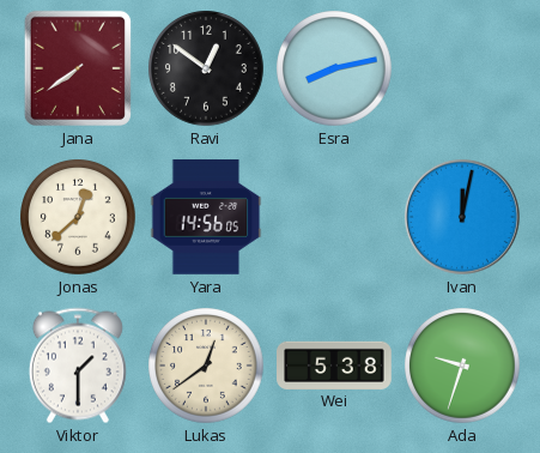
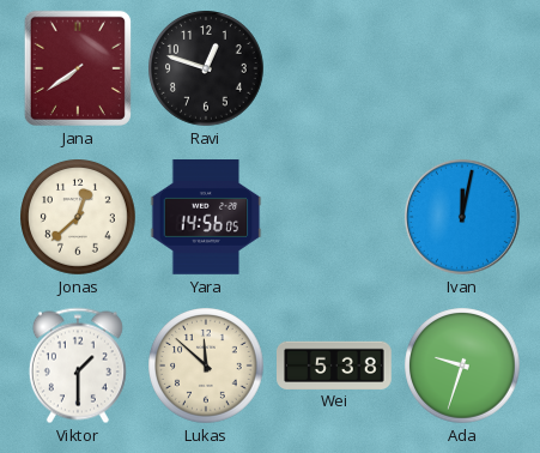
Ravi: 12:51 -> 12:48
Esra: 8:13 -> none
Lukas: 12:39 -> 11:52
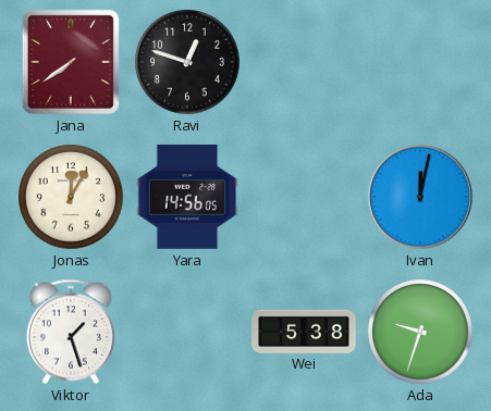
Jonas: 12:38 -> 12:05
Viktor: 1:30 -> 1:27
Lukas: 11:52 -> none
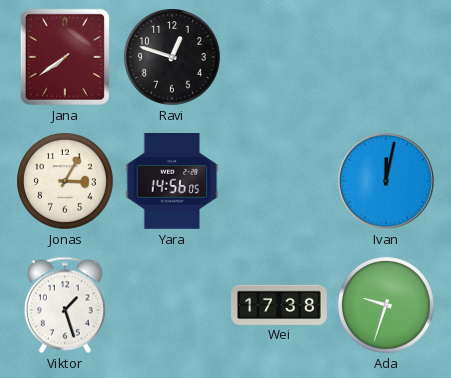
Jonas: 12:05 -> 3:05
Wei: 5:38 -> 17:38
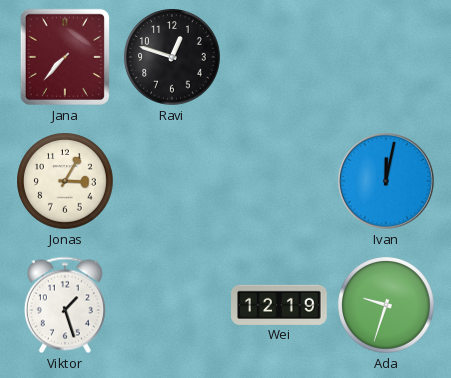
Jana: 7:39 -> 7:37
Yara: 14:56 -> none
Wei: 17:38 -> 12:19
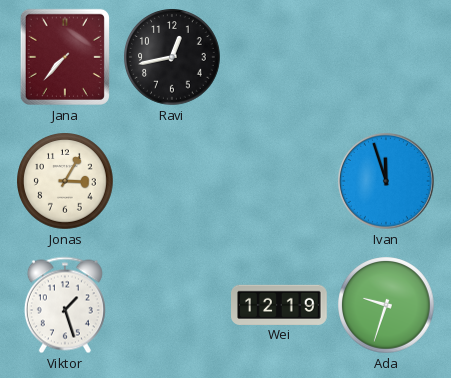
Ravi: 12:48 -> 12:43
Ivan: 12:02 -> 11:57
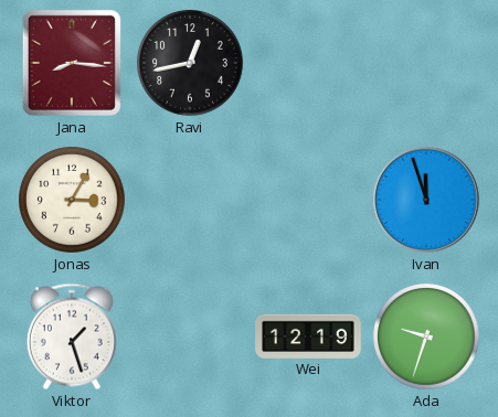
Jana: 7:37 -> 8:16
